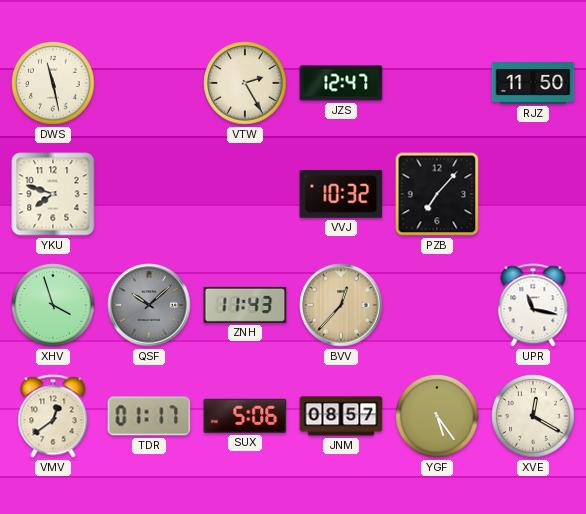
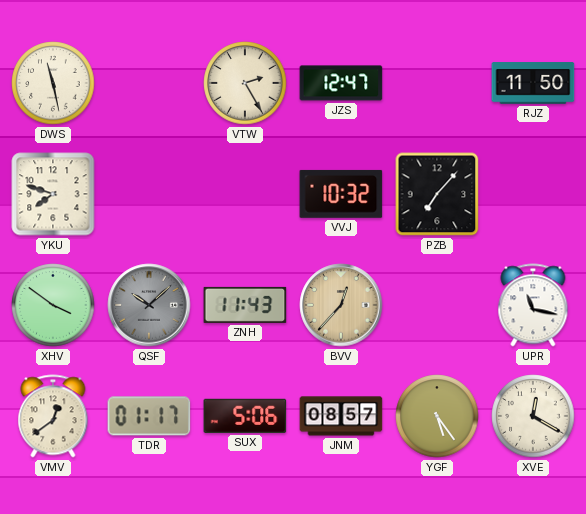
XHV: 3:57 -> 3:51
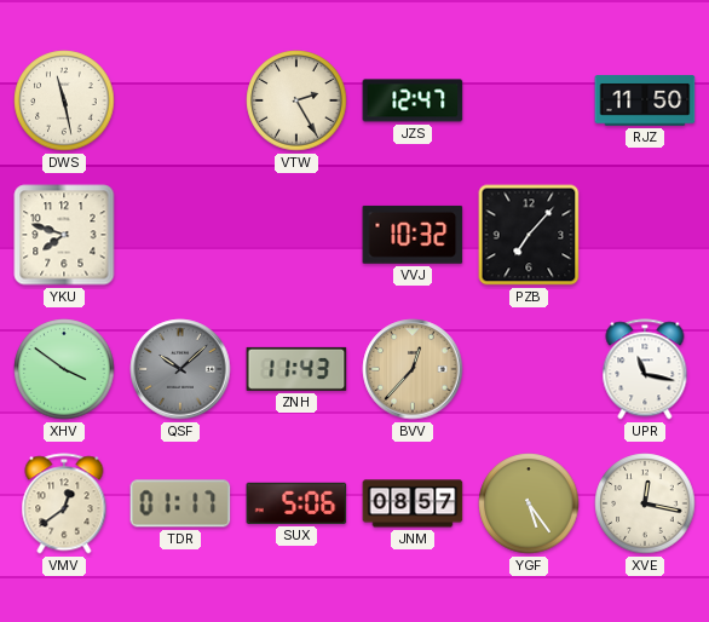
XVE: 12:20 -> 12:17
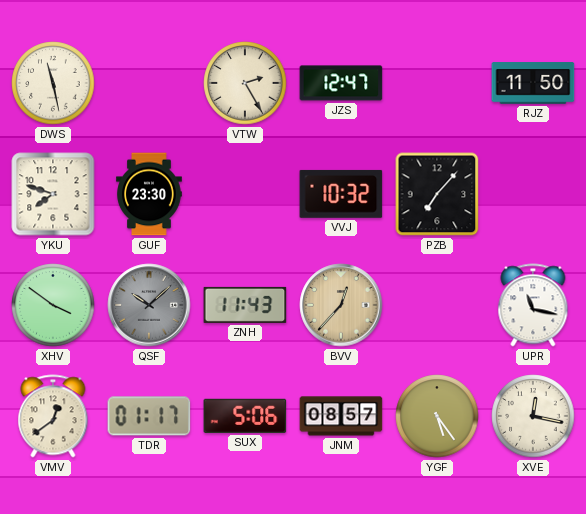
GUF: none -> 23:30
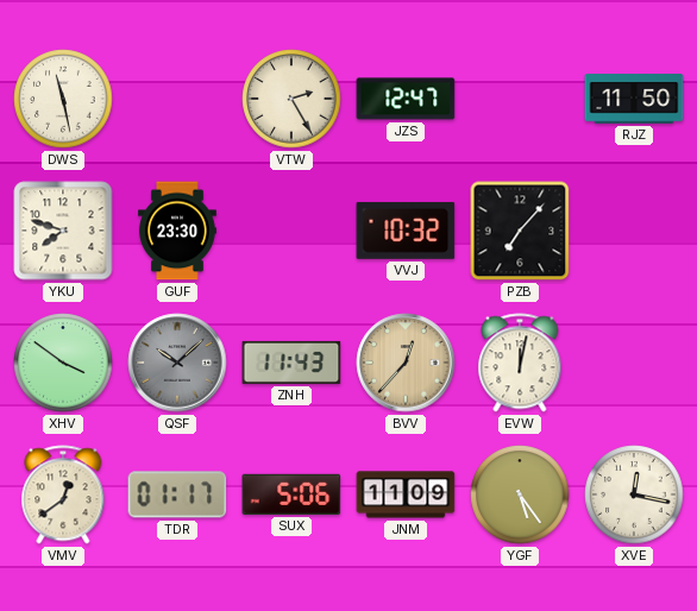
EVW: none -> 12:02
UPR: 11:17 -> none
JNM: 08:57 -> 11:09
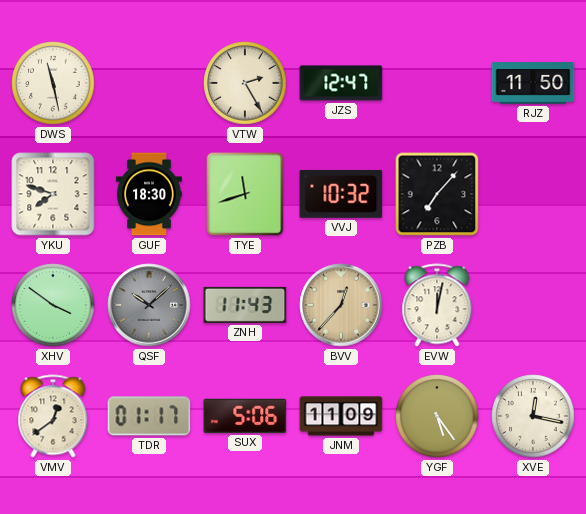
GUF: 23:30 -> 18:30
TYE: none -> 11:42
